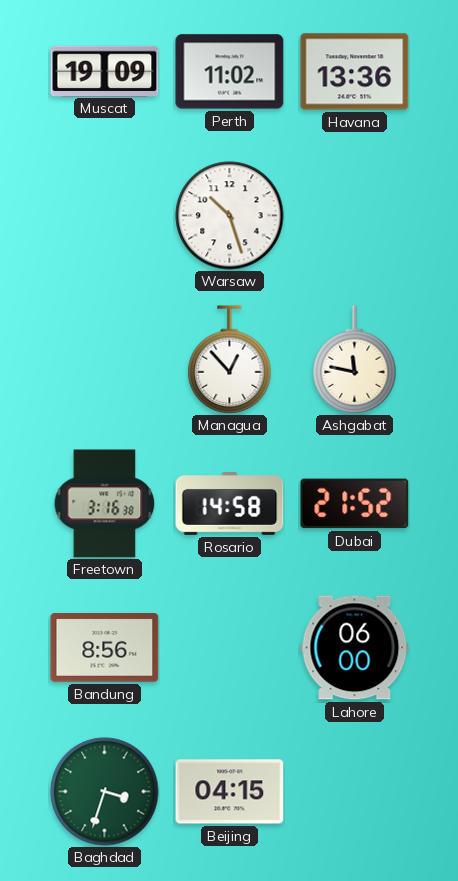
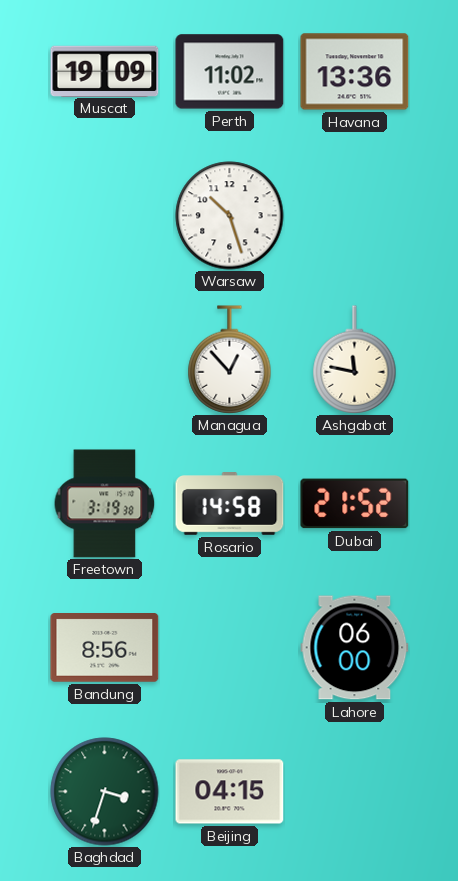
Freetown: 3:16 -> 3:19
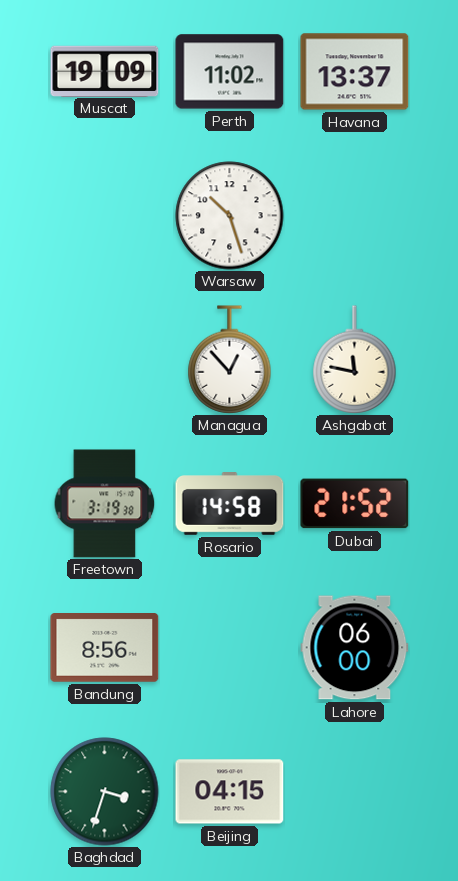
Havana: 13:36 -> 13:37
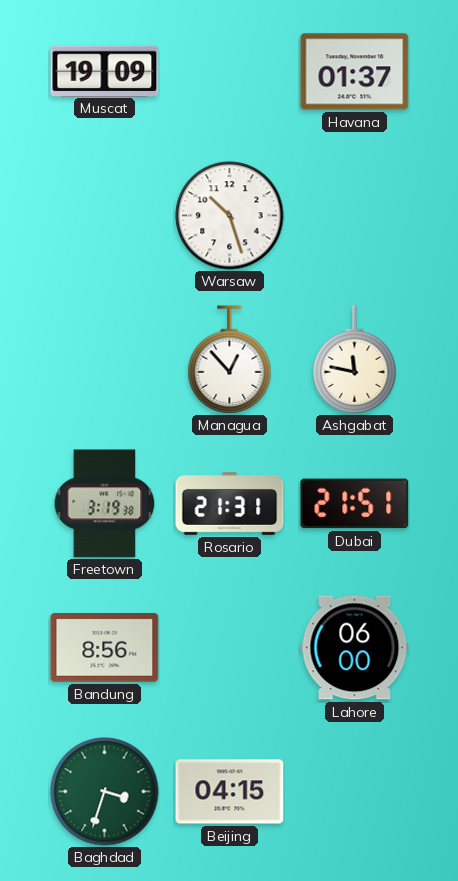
Perth: 11:02 -> none
Havana: 13:37 -> 01:37
Rosario: 14:58 -> 21:31
Dubai: 21:52 -> 21:51
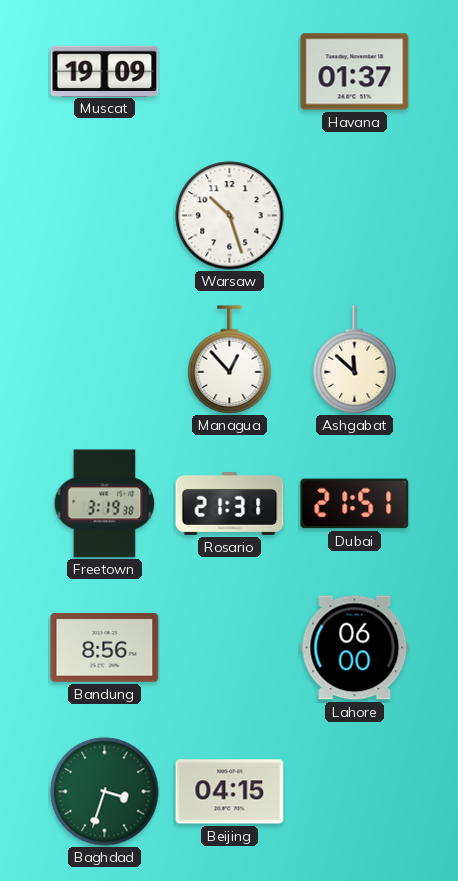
Ashgabat: 11:47 -> 11:52
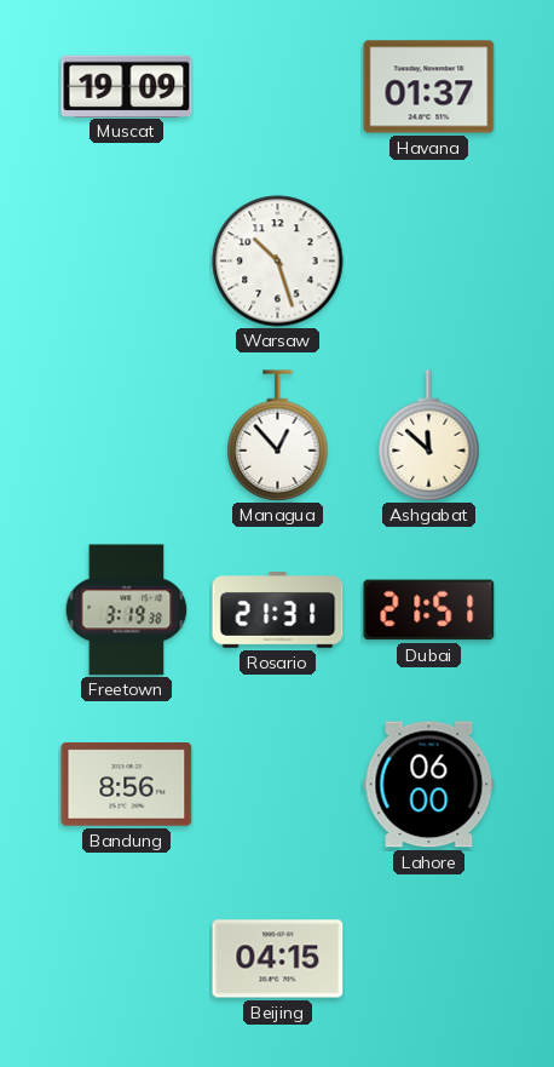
Baghdad: 3:33 -> none
